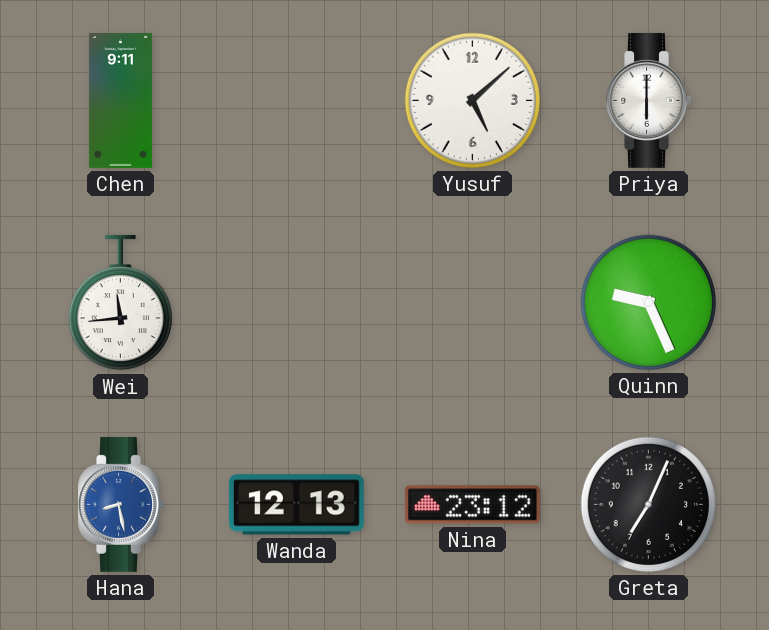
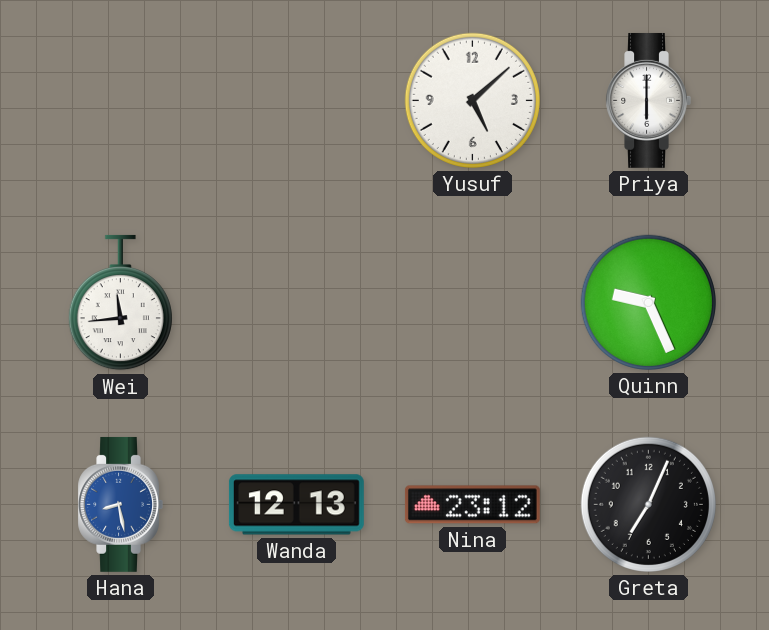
Chen: 9:11 -> none
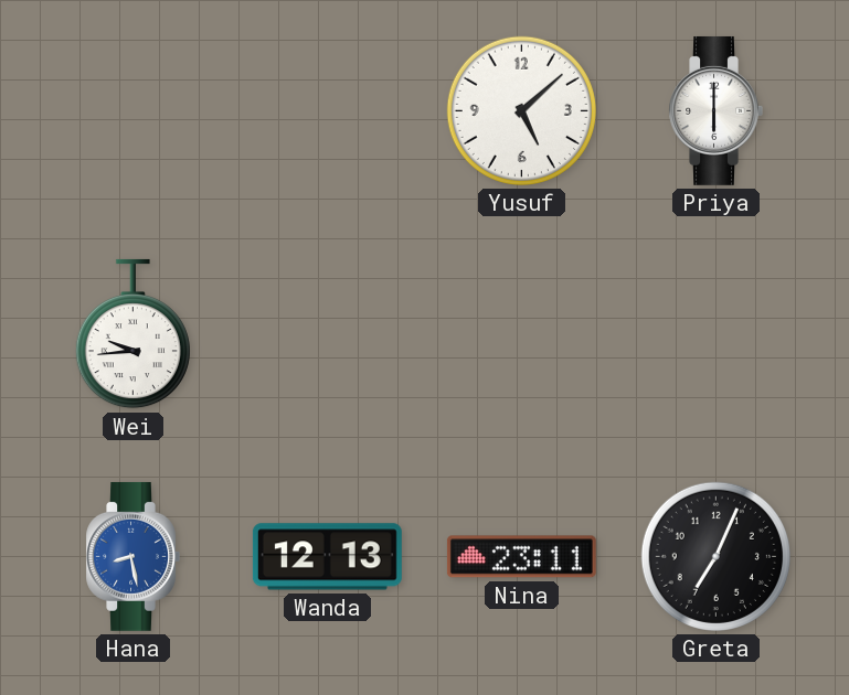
Wei: 11:44 -> 9:44
Quinn: 9:26 -> none
Nina: 23:12 -> 23:11
